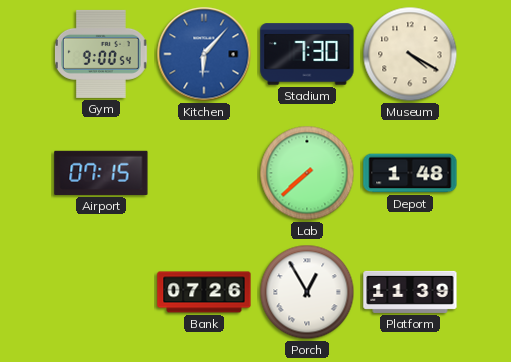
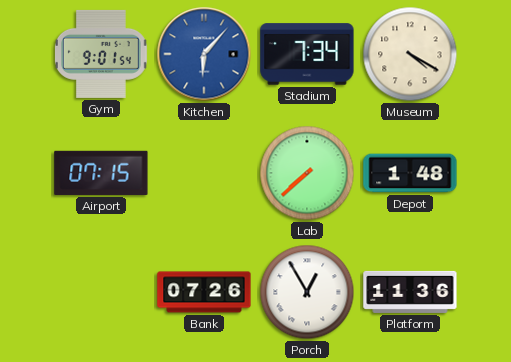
Gym: 9:00 -> 9:01
Stadium: 7:30 -> 7:34
Platform: 11:39 -> 11:36
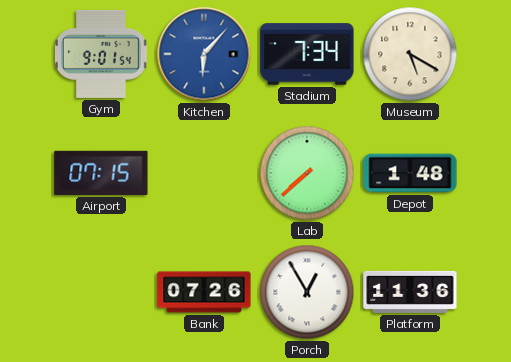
Museum: 4:20 -> 5:20
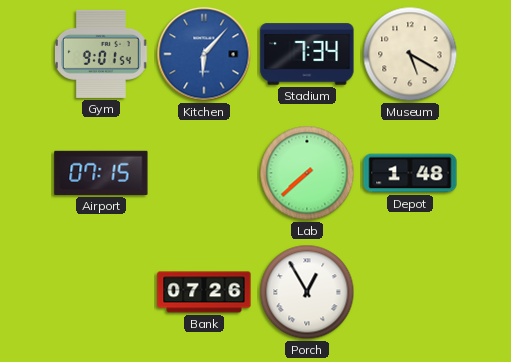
Platform: 11:36 -> none
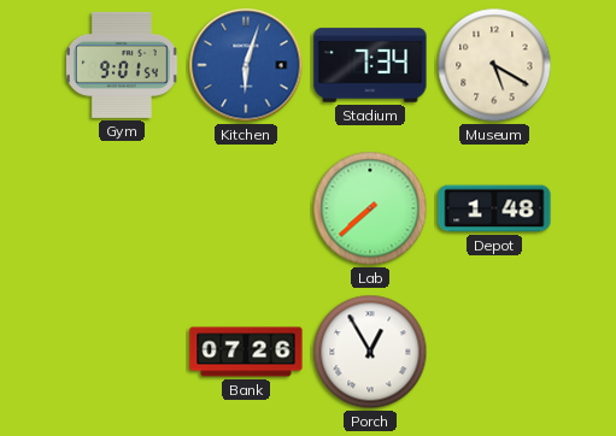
Kitchen: 6:07 -> 6:03
Airport: 07:15 -> none
